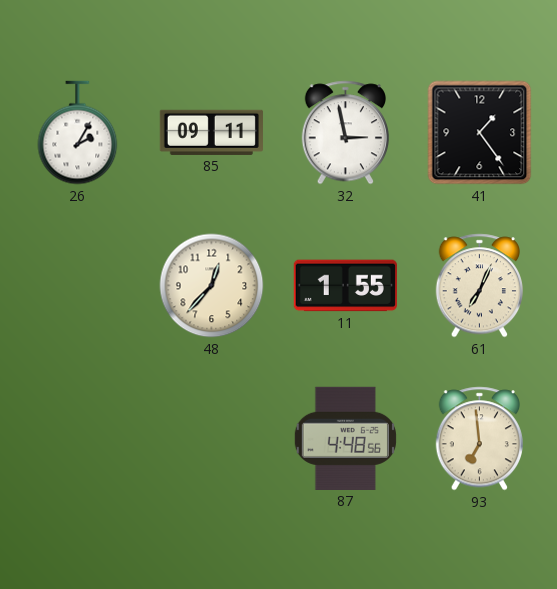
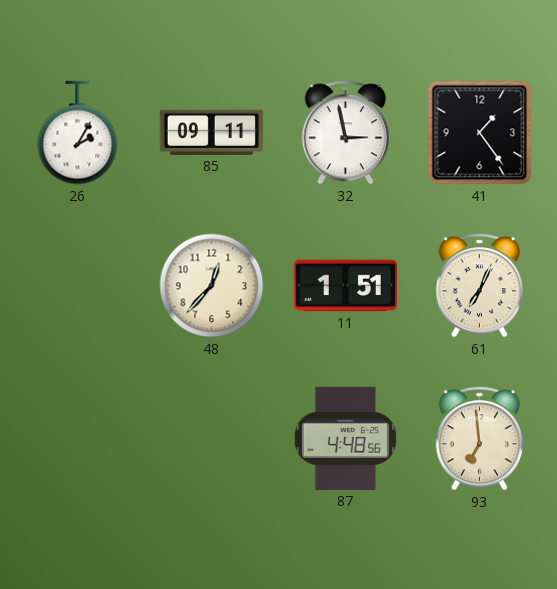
11: 1:55 -> 1:51
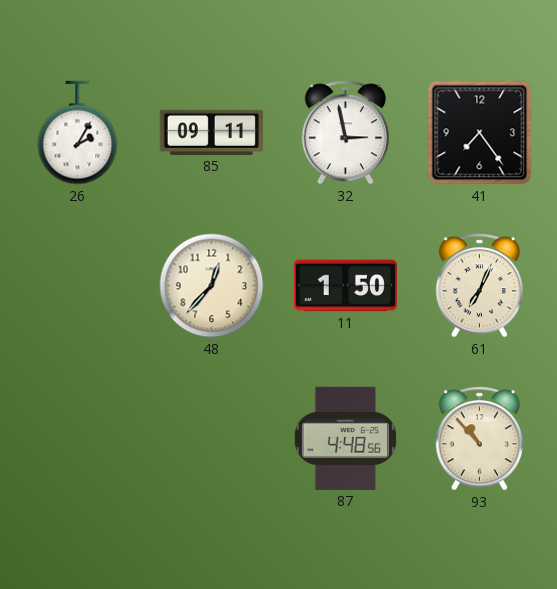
41: 1:24 -> 7:24
11: 1:51 -> 1:50
93: 6:59 -> 10:53
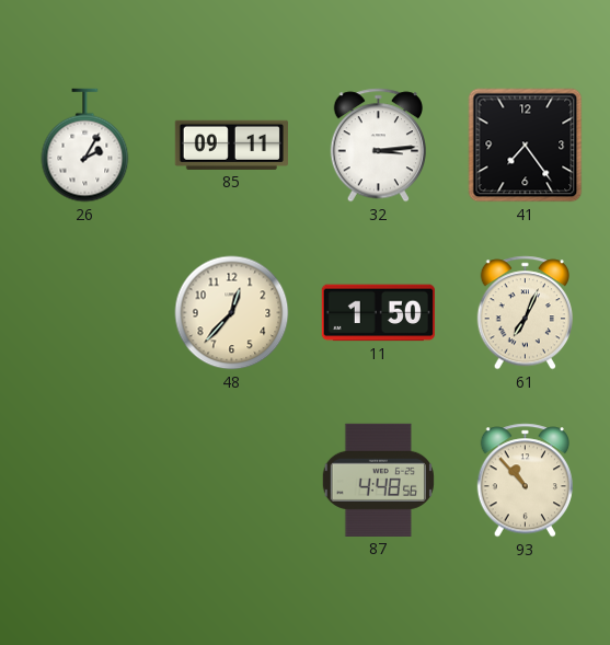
32: 2:58 -> 3:14
